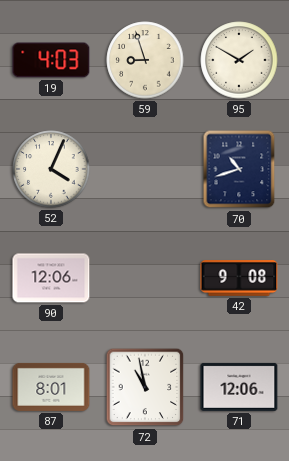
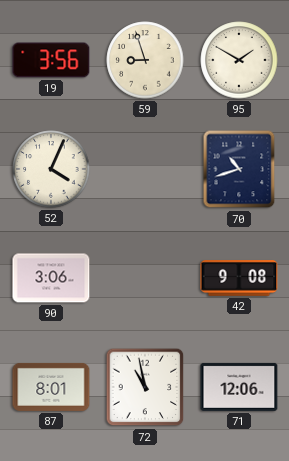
19: 4:03 -> 3:56
90: 12:06 -> 3:06
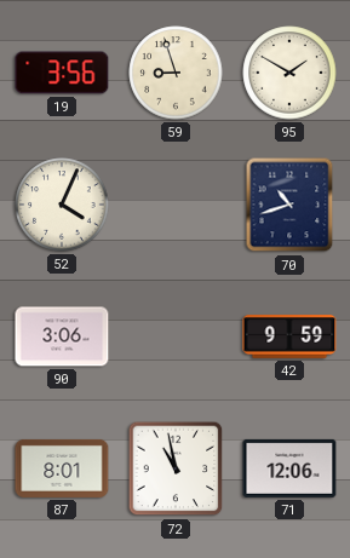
42: 9:08 -> 9:59
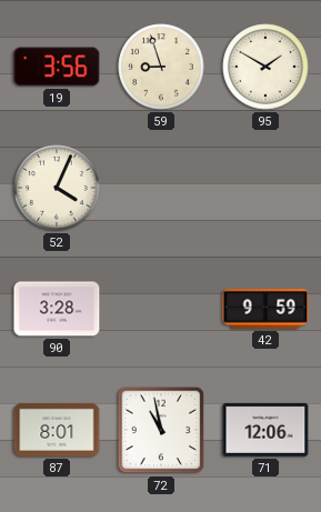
70: 10:42 -> none
90: 3:06 -> 3:28
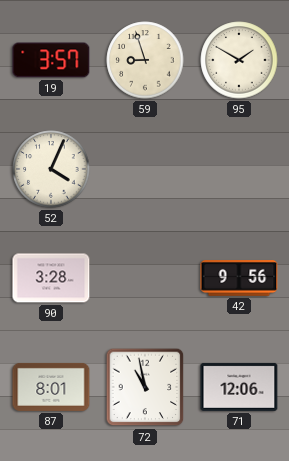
19: 3:56 -> 3:57
42: 9:59 -> 9:56
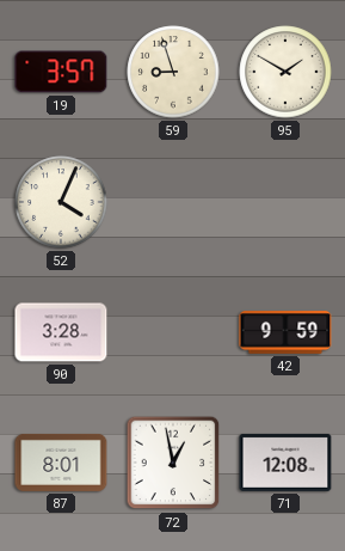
42: 9:56 -> 9:59
72: 10:58 -> 12:58
71: 12:06 -> 12:08
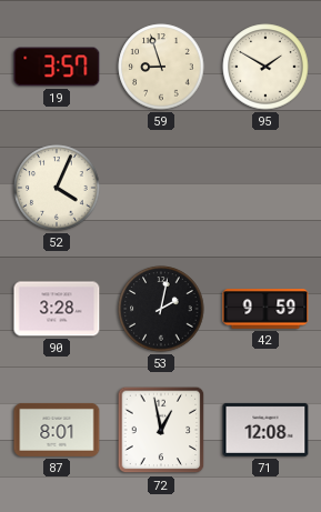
53: none -> 2:02
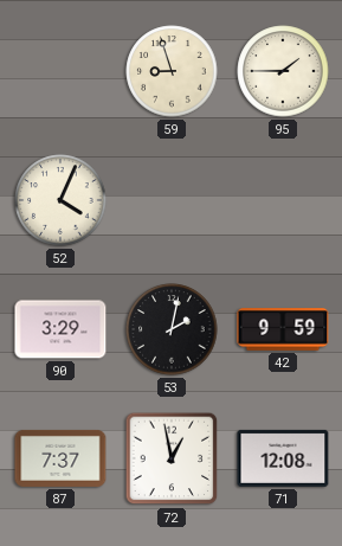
19: 3:57 -> none
95: 1:50 -> 1:45
90: 3:28 -> 3:29
87: 8:01 -> 7:37
